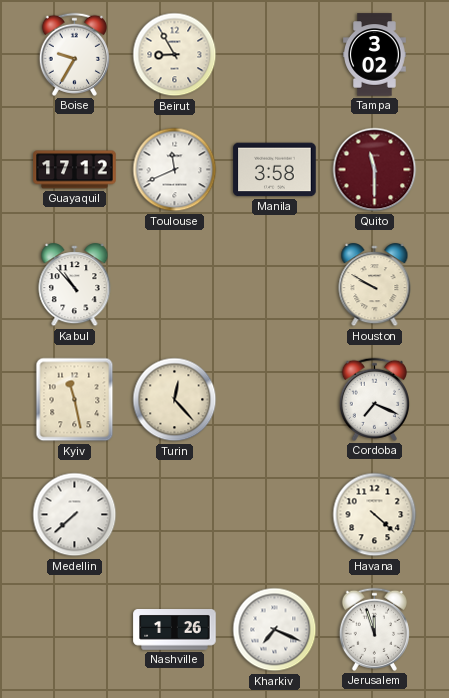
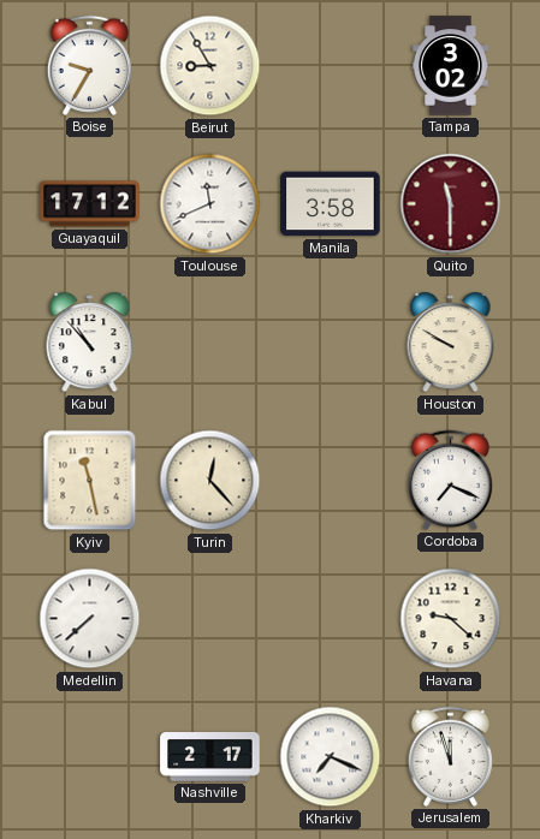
Havana: 4:22 -> 9:22
Nashville: 1:26 -> 2:17
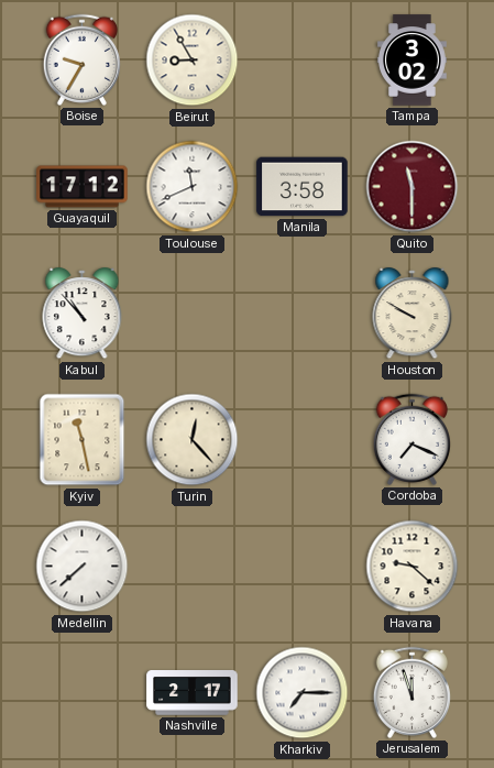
Kharkiv: 7:19 -> 7:15
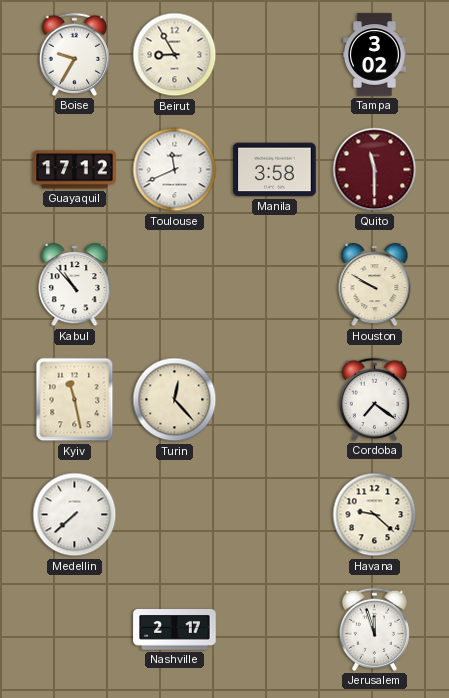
Cordoba: 7:19 -> 7:21
Kharkiv: 7:15 -> none
